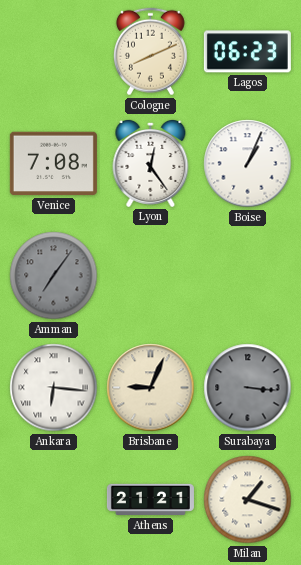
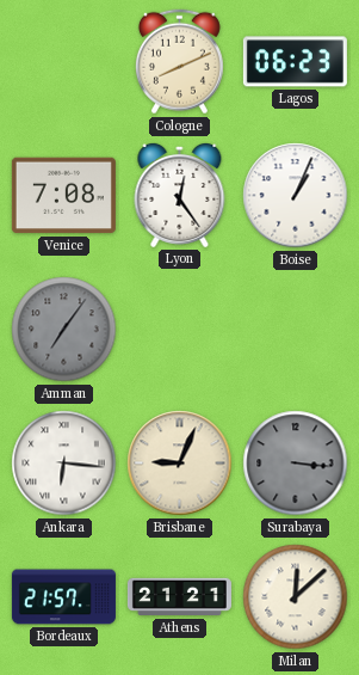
Bordeaux: none -> 21:57
Milan: 1:18 -> 12:08
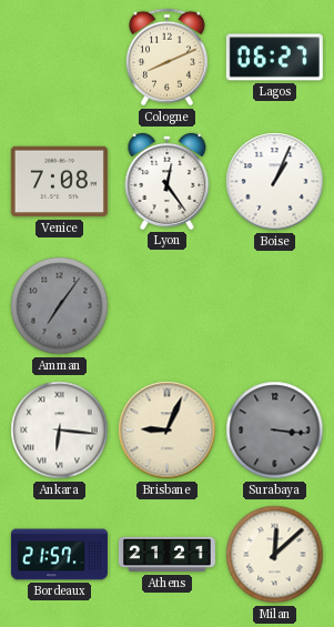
Lagos: 06:23 -> 06:27
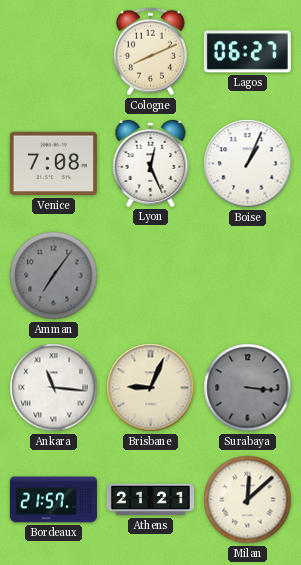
Lyon: 12:24 -> 12:26
Ankara: 6:16 -> 11:16
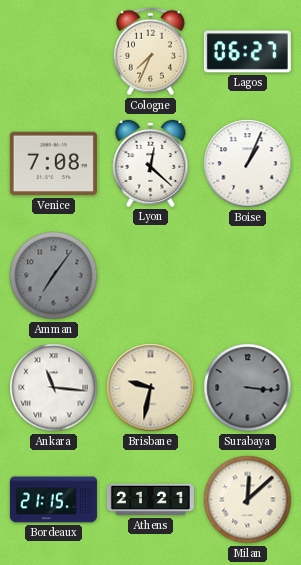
Cologne: 8:11 -> 7:34
Lyon: 12:26 -> 12:22
Brisbane: 9:04 -> 9:32
Bordeaux: 21:57 -> 21:15
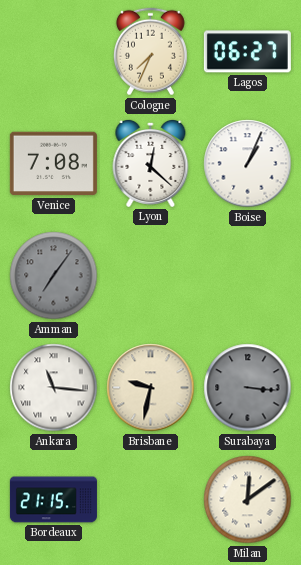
Athens: 21:21 -> none
Milan: 12:08 -> 12:09
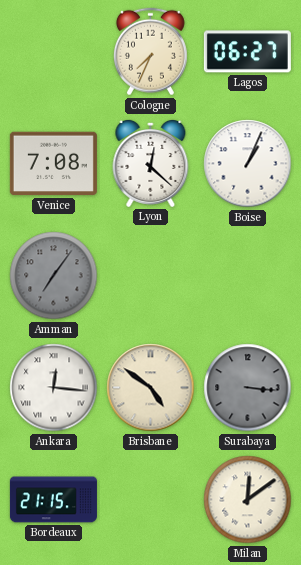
Ankara: 11:16 -> 12:16
Brisbane: 9:32 -> 4:51
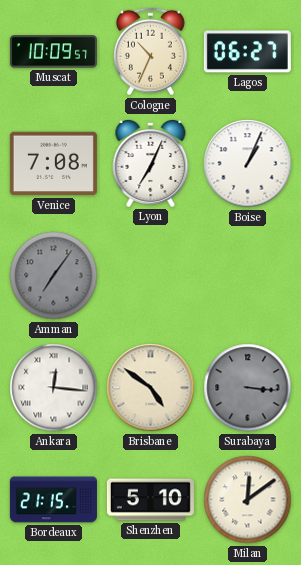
Muscat: none -> 10:09
Cologne: 7:34 -> 10:34
Lyon: 12:22 -> 7:04
Shenzhen: none -> 5:10
